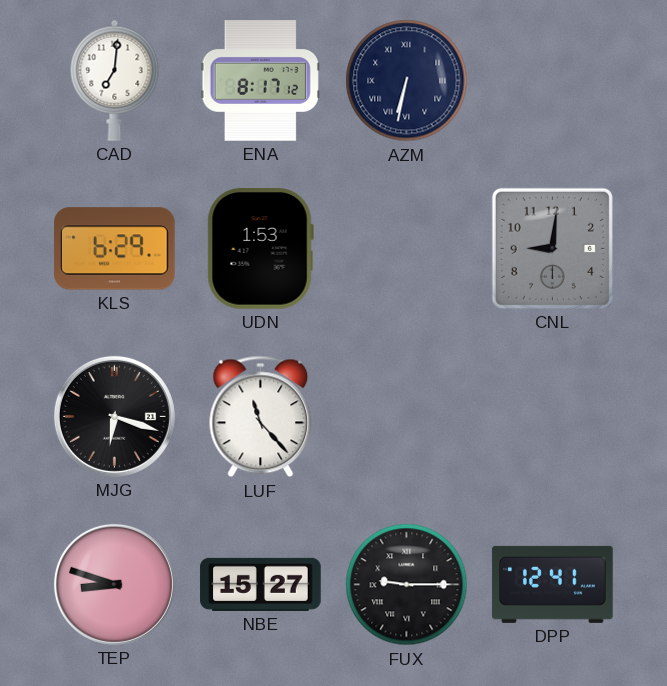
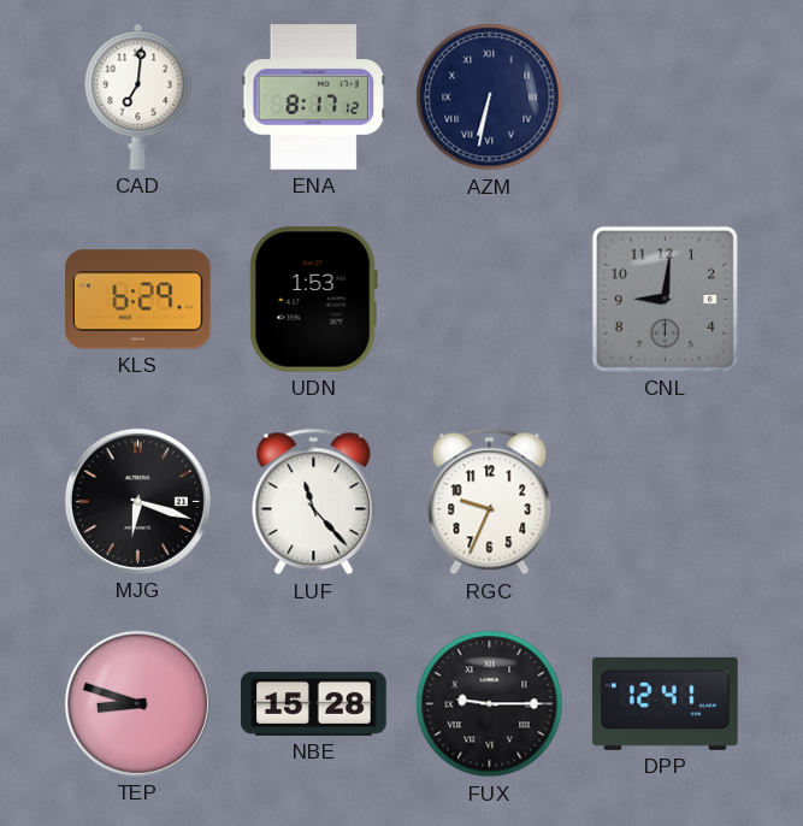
RGC: none -> 9:34
NBE: 15:27 -> 15:28
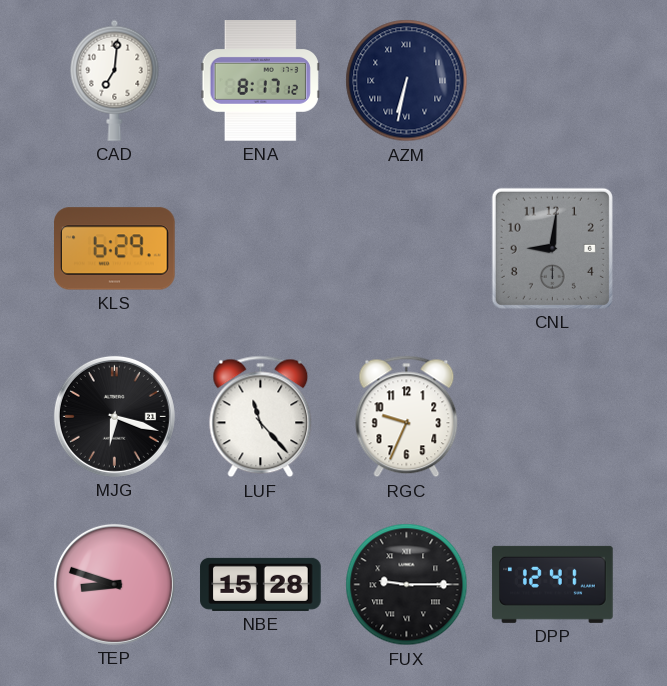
UDN: 1:53 -> none
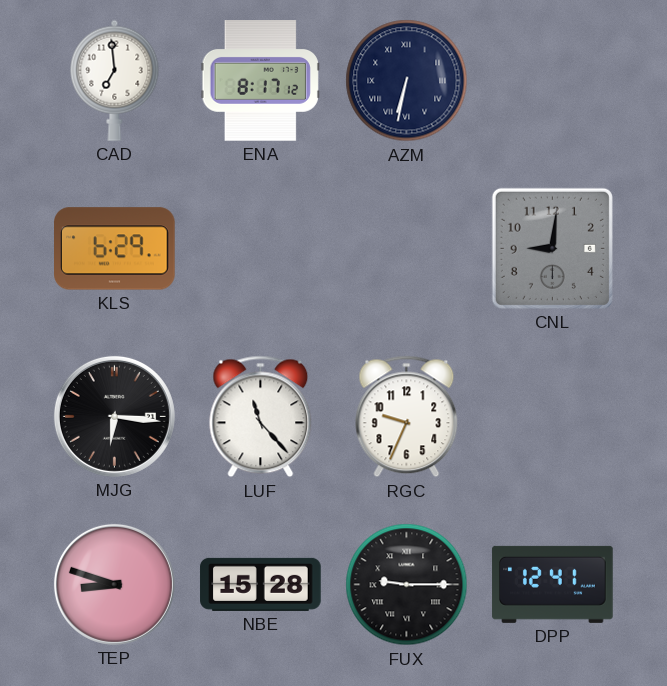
CAD: 7:01 -> 6:59
MJG: 6:18 -> 6:16
